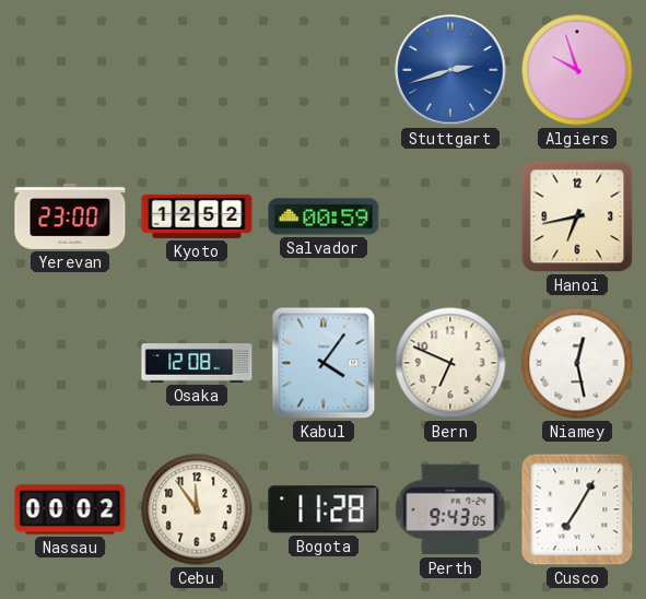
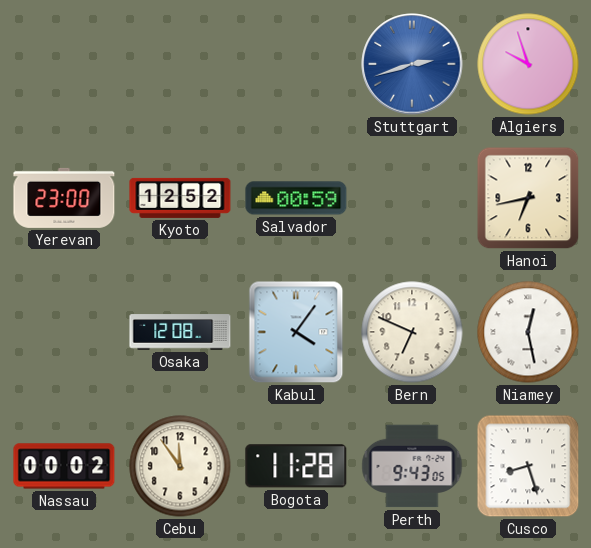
Cusco: 7:05 -> 8:27
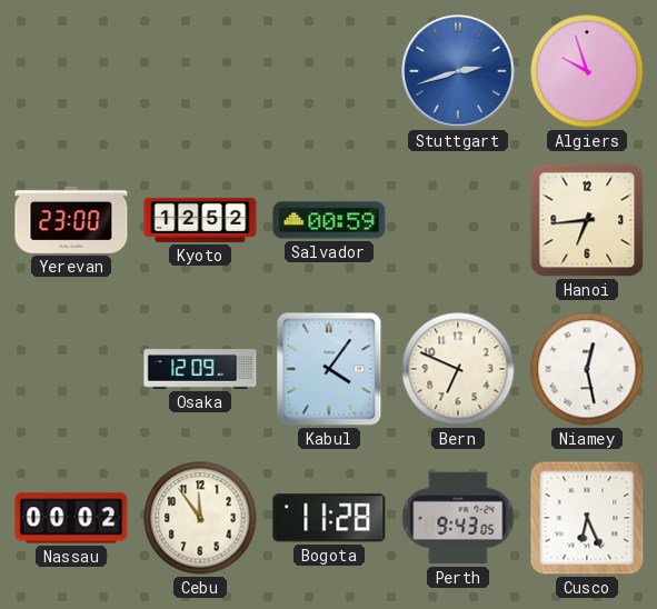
Hanoi: 6:43 -> 6:44
Osaka: 12:08 -> 12:09
Cusco: 8:27 -> 6:26
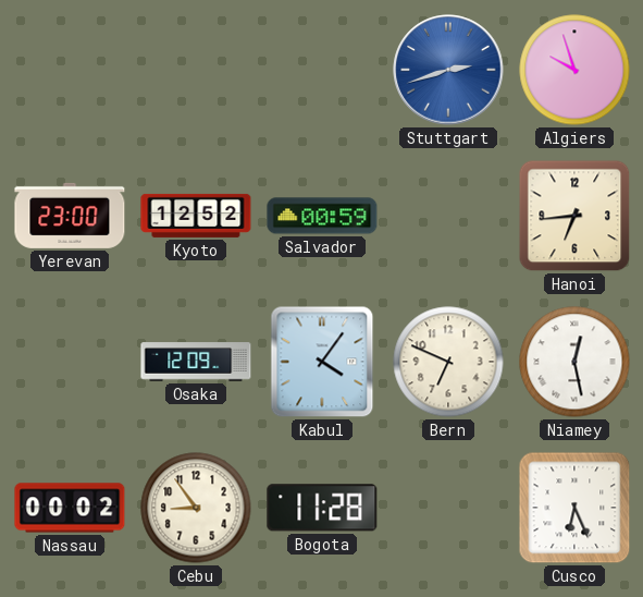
Cebu: 11:54 -> 8:54
Perth: 9:43 -> none
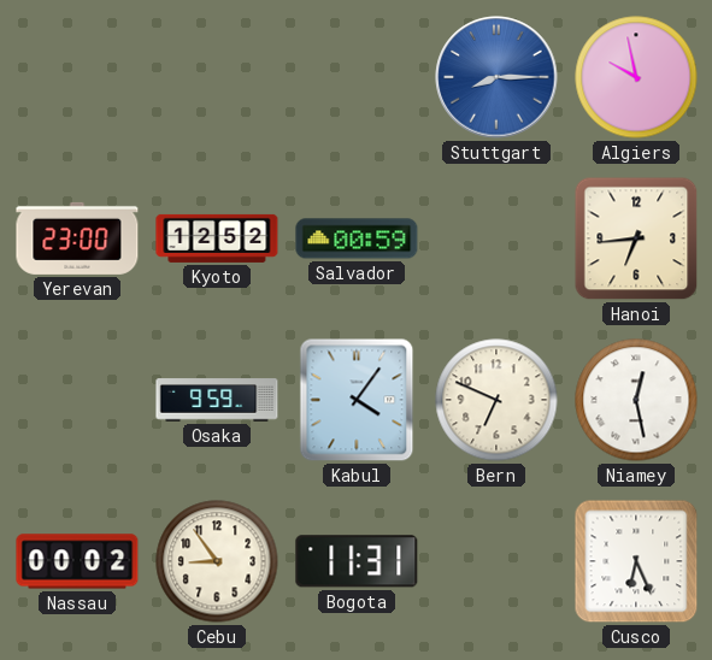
Stuttgart: 2:42 -> 8:15
Algiers: 9:57 -> 9:58
Osaka: 12:09 -> 9:59
Bogota: 11:28 -> 11:31
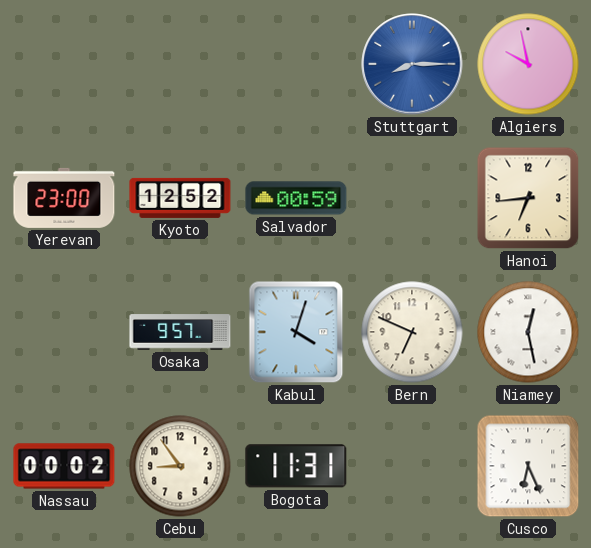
Osaka: 9:59 -> 9:57
Kabul: 4:06 -> 4:03
